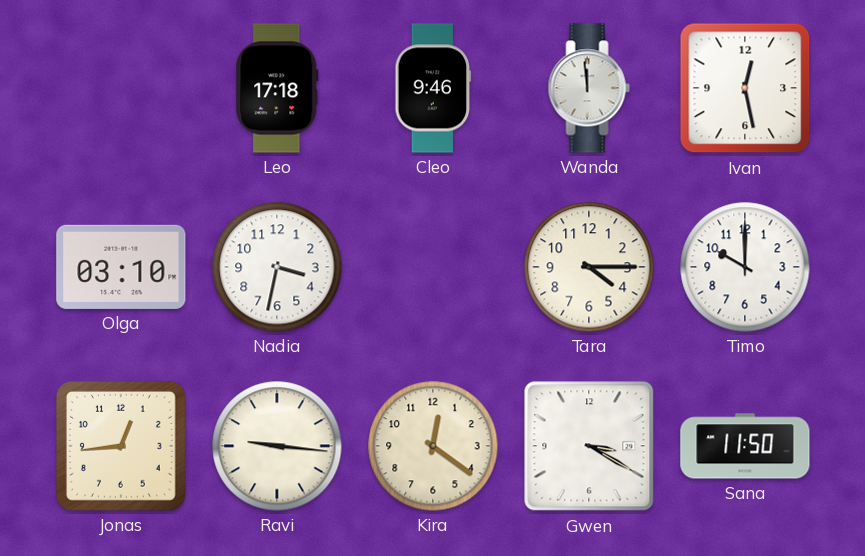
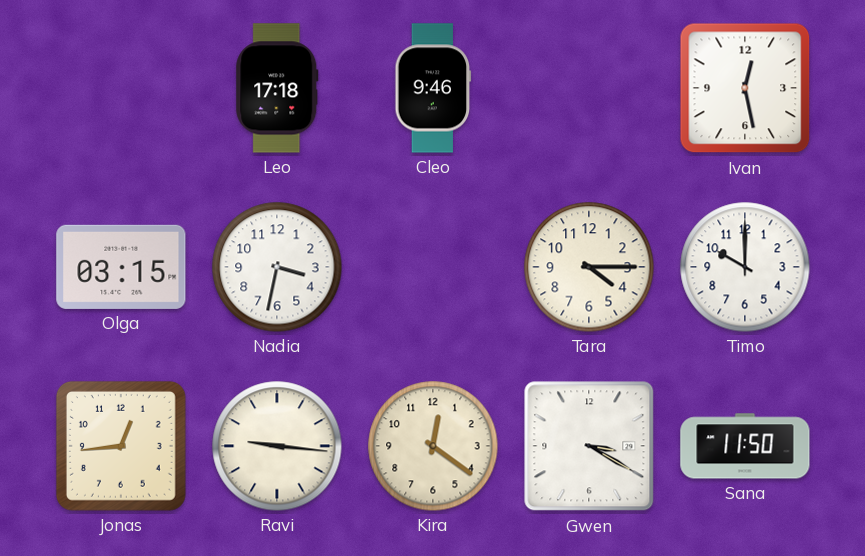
Wanda: 11:59 -> none
Olga: 03:10 -> 03:15
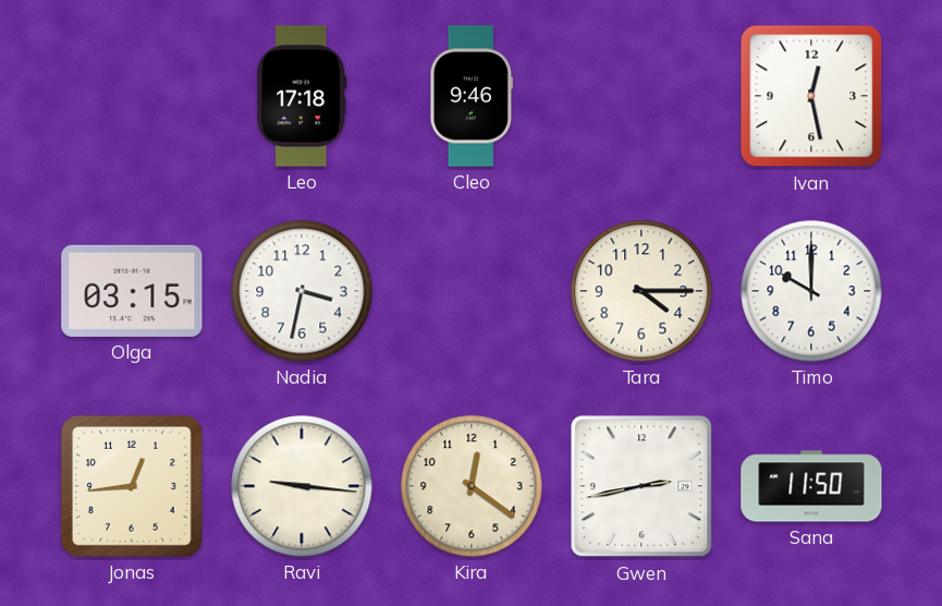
Gwen: 3:20 -> 2:43
